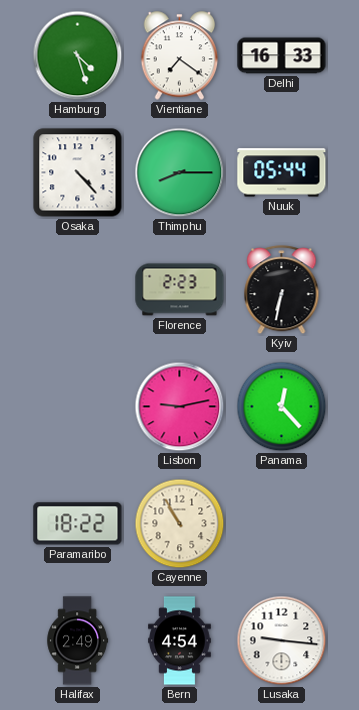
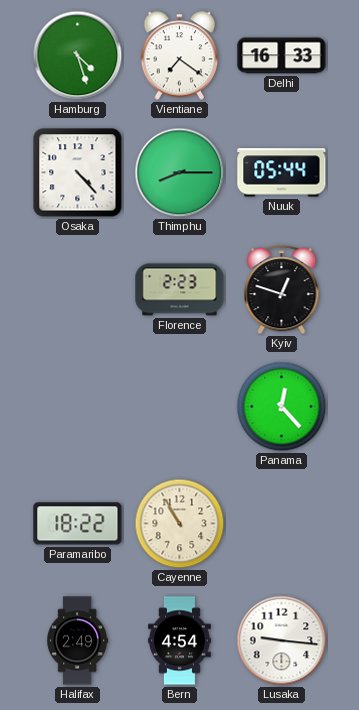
Kyiv: 6:32 -> 12:48
Lisbon: 9:13 -> none
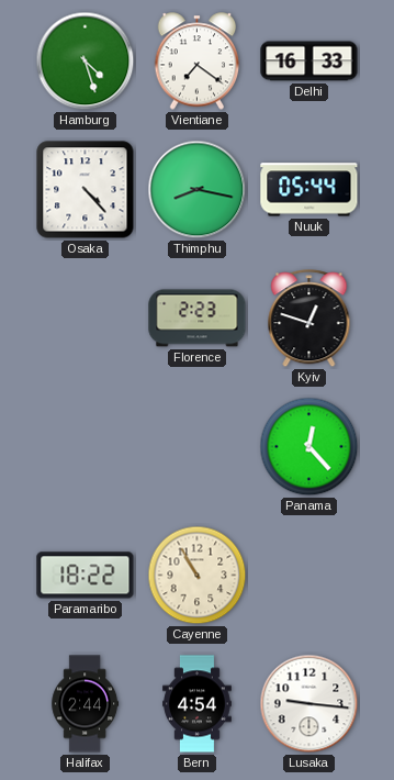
Thimphu: 8:15 -> 8:17
Halifax: 2:49 -> 2:44
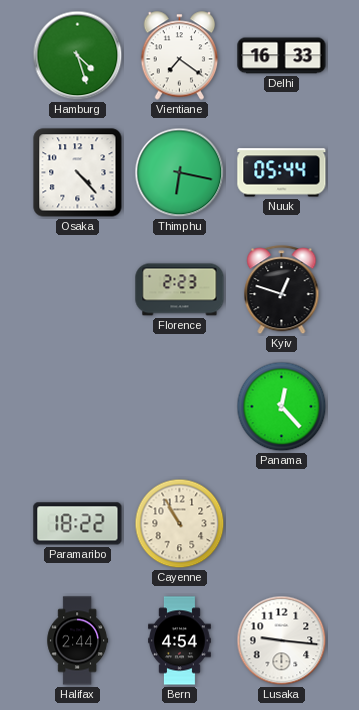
Thimphu: 8:17 -> 6:17
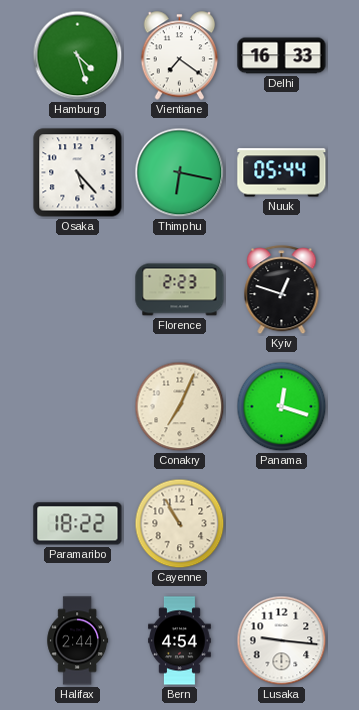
Osaka: 4:23 -> 5:23
Conakry: none -> 7:04
Panama: 12:23 -> 12:18
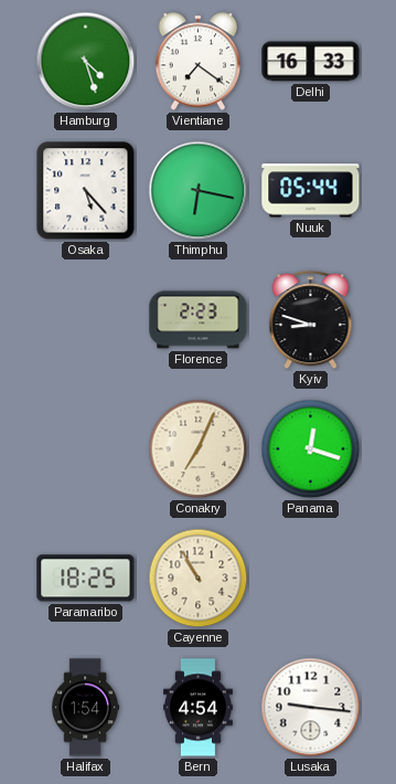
Kyiv: 12:48 -> 8:48
Paramaribo: 18:22 -> 18:25
Halifax: 2:44 -> 1:54
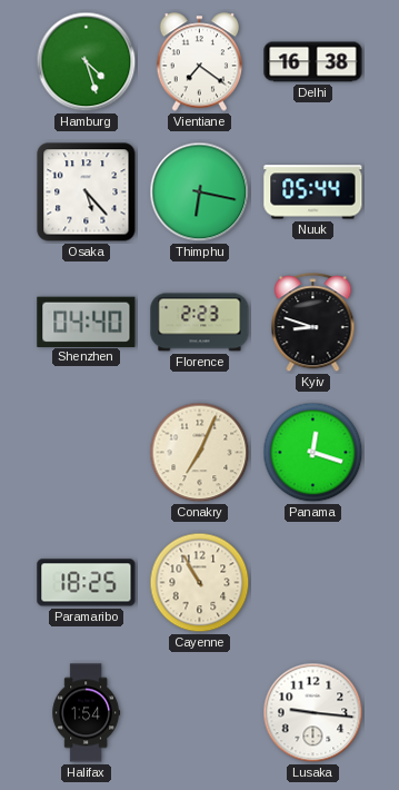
Delhi: 16:33 -> 16:38
Shenzhen: none -> 04:40
Bern: 4:54 -> none
